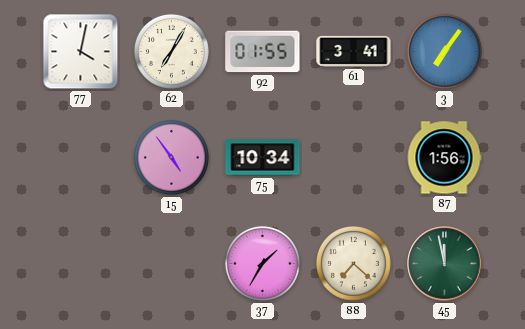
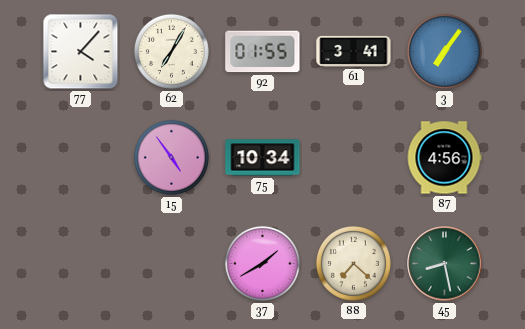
77: 4:02 -> 4:07
87: 1:56 -> 4:56
37: 1:35 -> 1:40
45: 11:58 -> 8:28
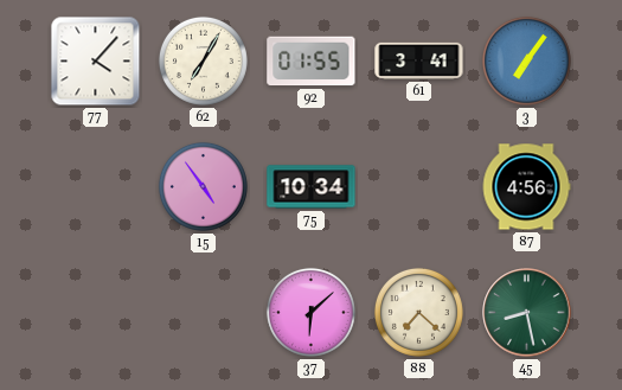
37: 1:40 -> 6:08
